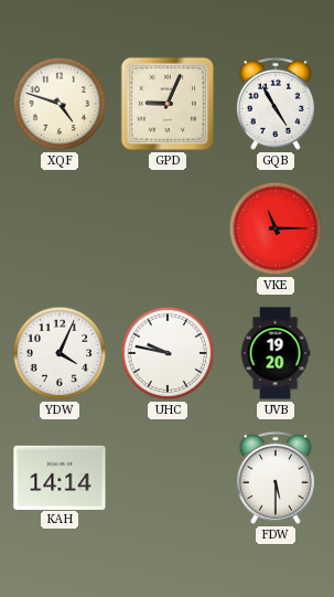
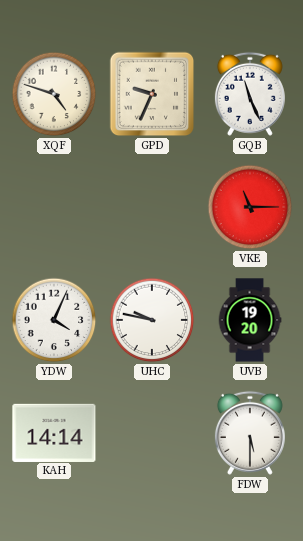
GPD: 9:04 -> 9:34
GQB: 4:55 -> 11:26
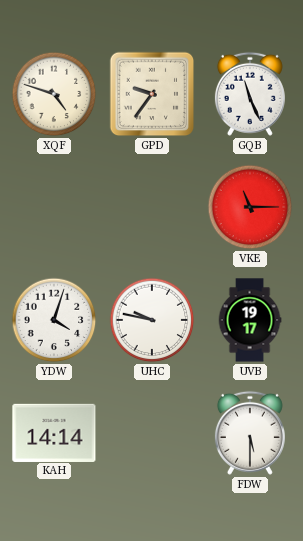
GPD: 9:34 -> 9:36
YDW: 4:04 -> 4:03
UVB: 19:20 -> 19:17
